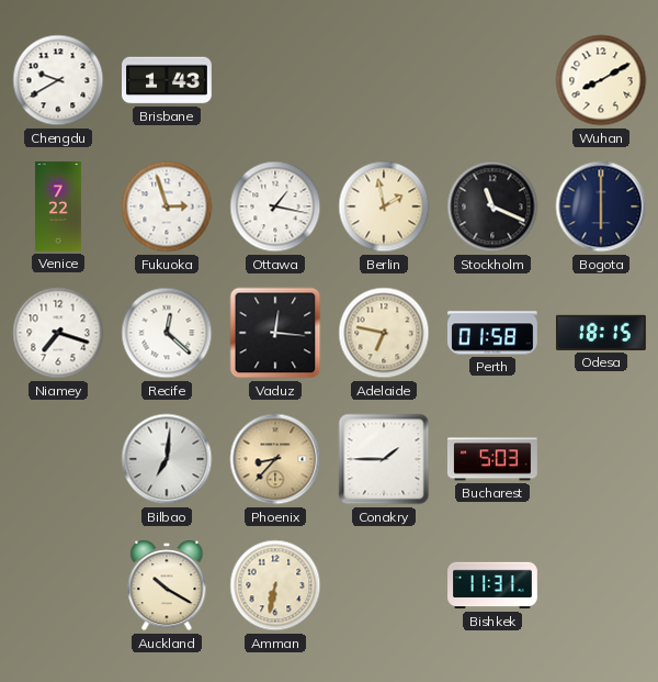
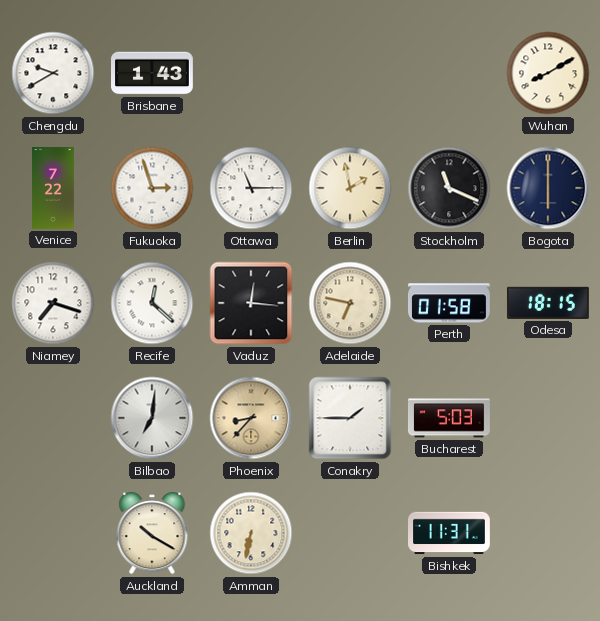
Ottawa: 1:17 -> 11:15
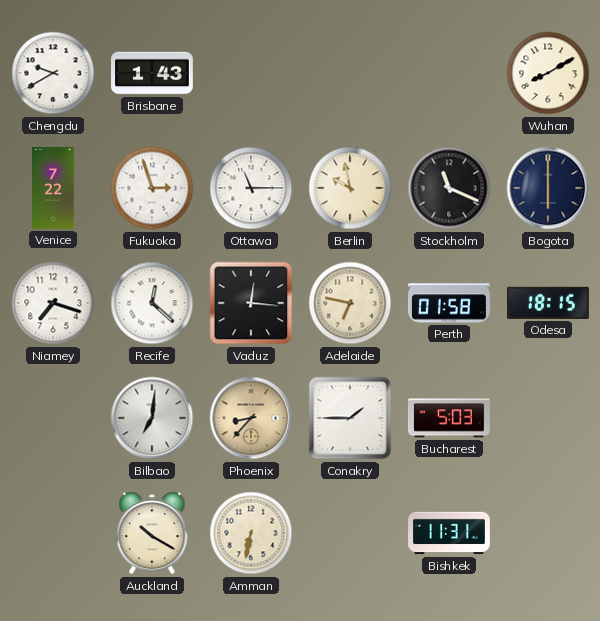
Berlin: 1:58 -> 9:58
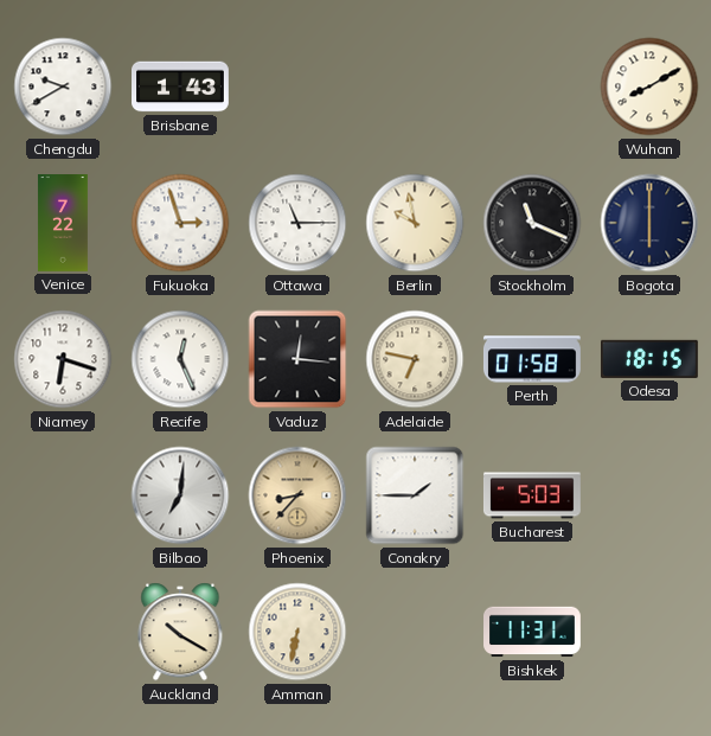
Niamey: 7:18 -> 6:18
Recife: 12:22 -> 12:26
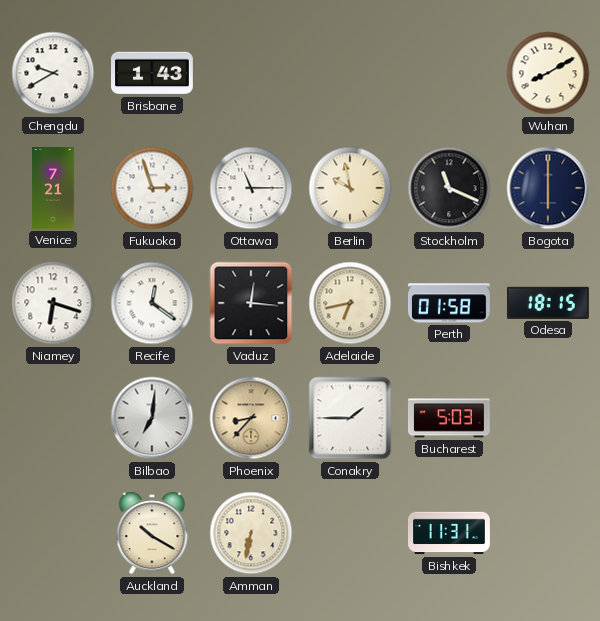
Venice: 7:22 -> 7:21
Recife: 12:26 -> 12:21
Adelaide: 6:47 -> 6:43
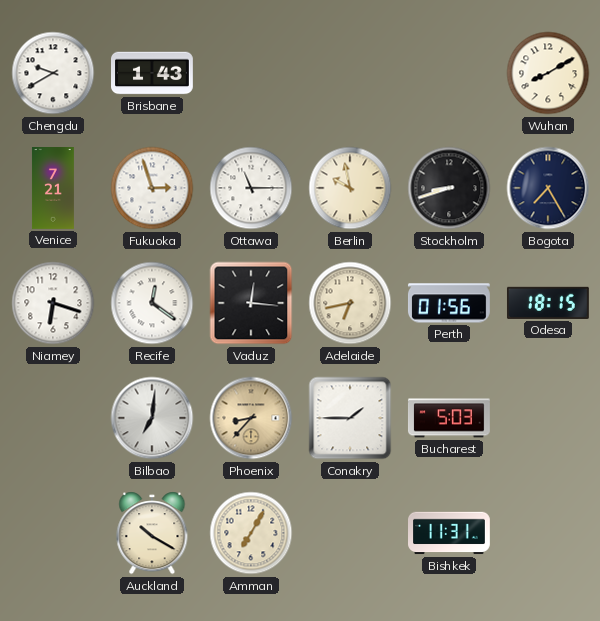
Stockholm: 11:19 -> 8:42
Bogota: 6:00 -> 7:25
Perth: 01:58 -> 01:56
Amman: 6:32 -> 7:05
